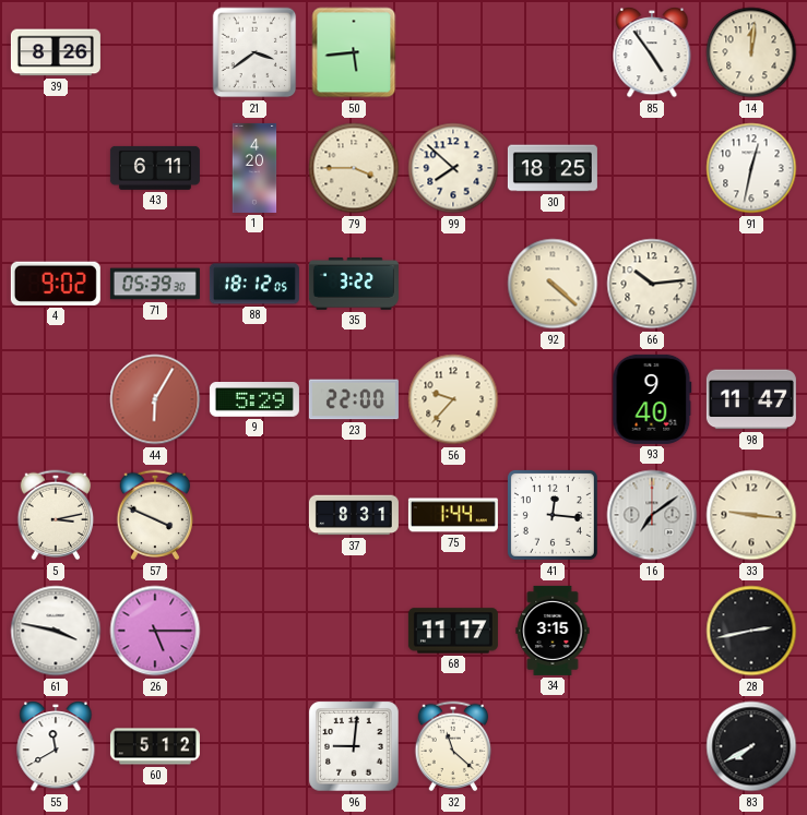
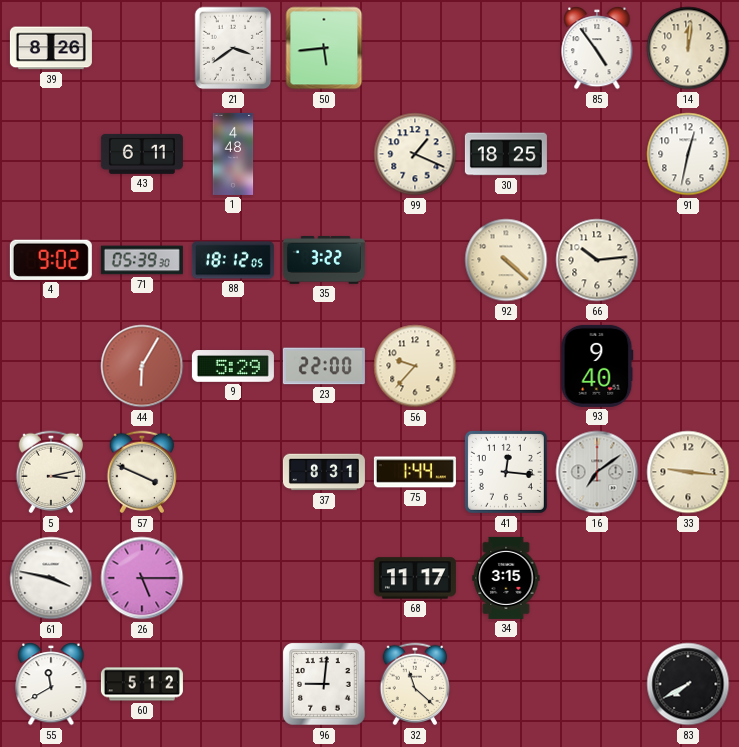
1: 4:20 -> 4:48
79: 3:45 -> none
99: 7:52 -> 1:19
98: 11:47 -> none
28: 2:43 -> none
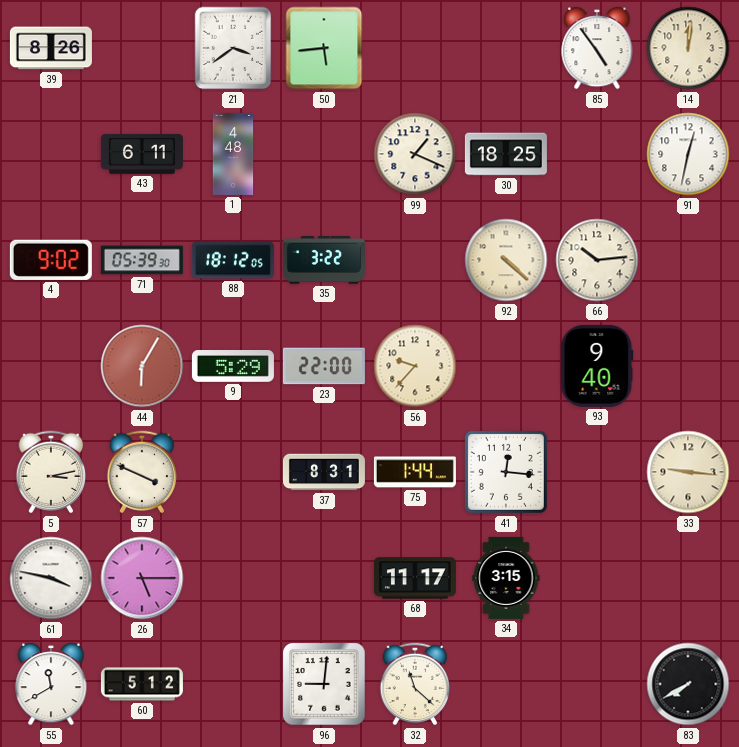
16: 7:09 -> none
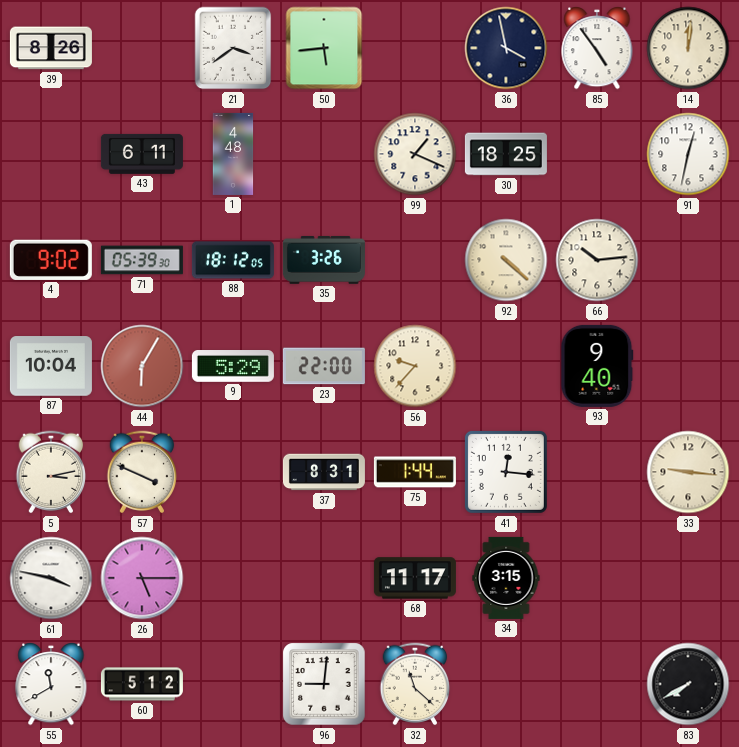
36: none -> 3:58
35: 3:22 -> 3:26
87: none -> 10:04
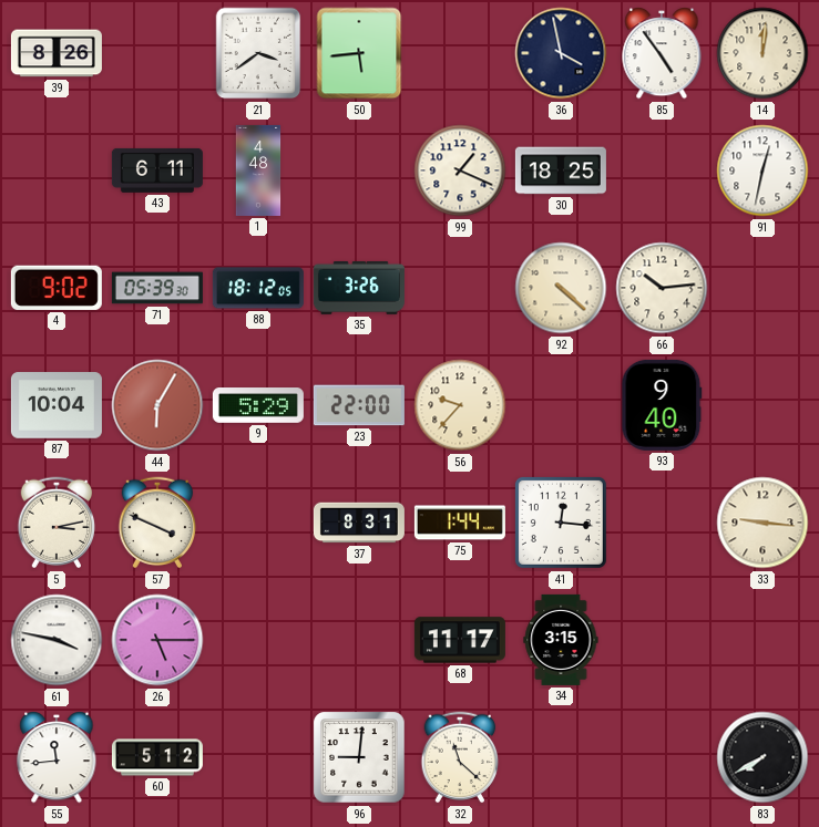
55: 11:40 -> 11:44
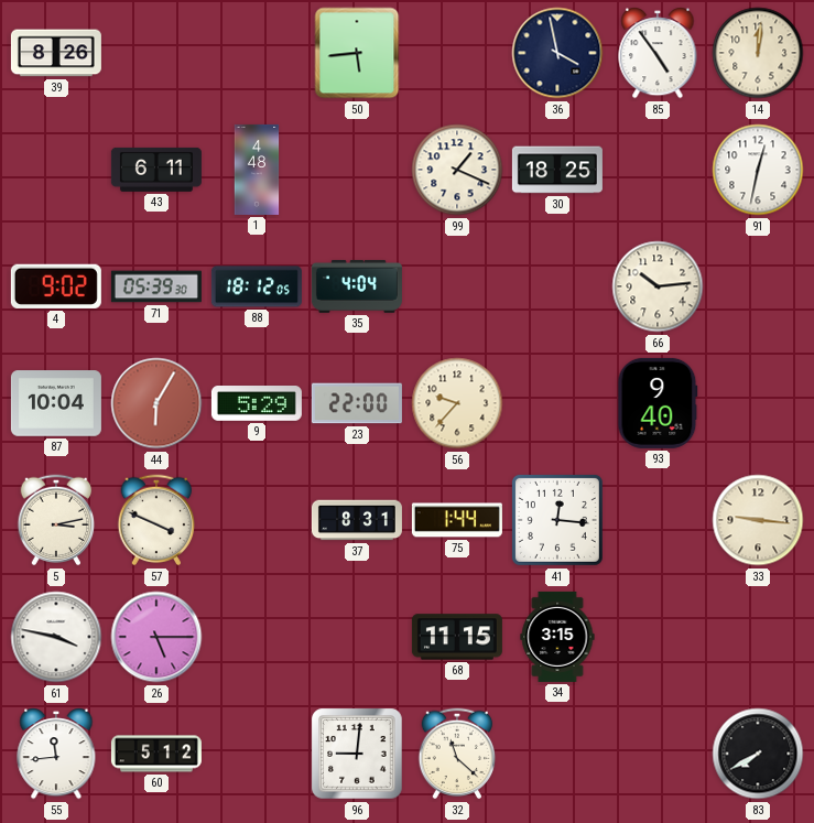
21: 3:39 -> none
35: 3:26 -> 4:04
92: 4:22 -> none
68: 11:17 -> 11:15
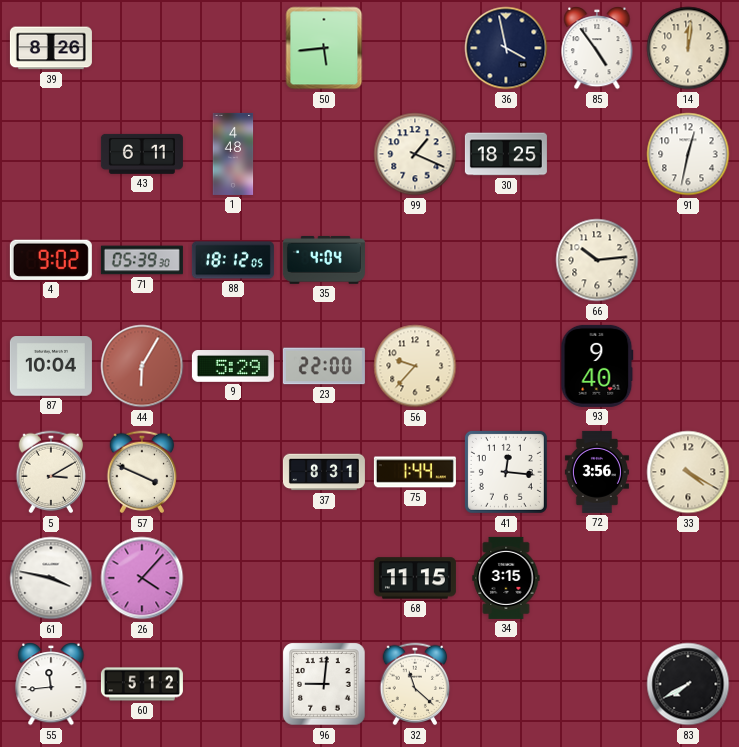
5: 3:13 -> 3:10
72: none -> 3:56
33: 9:16 -> 4:20
26: 5:15 -> 4:07
